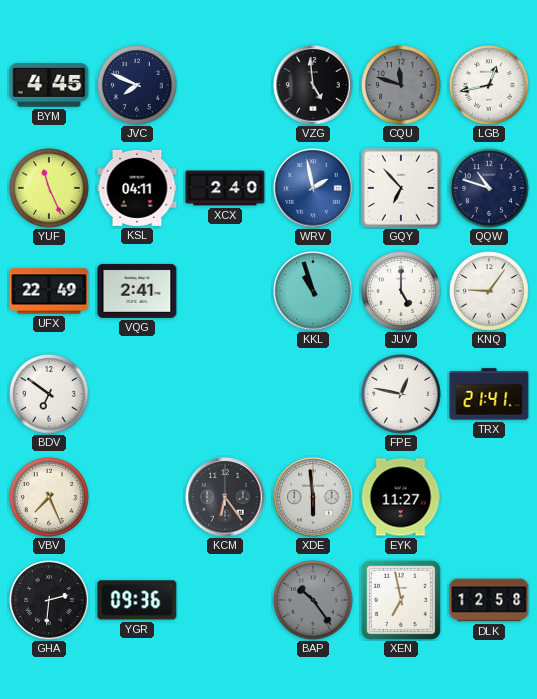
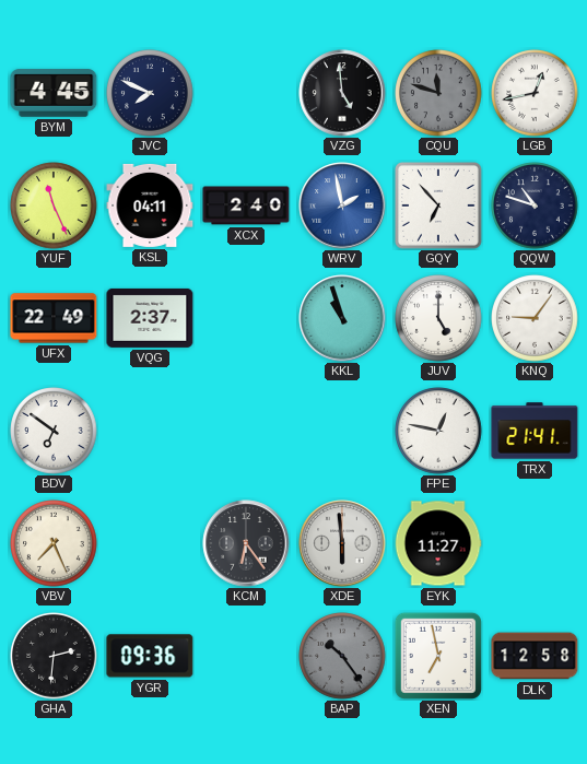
VQG: 2:41 -> 2:37
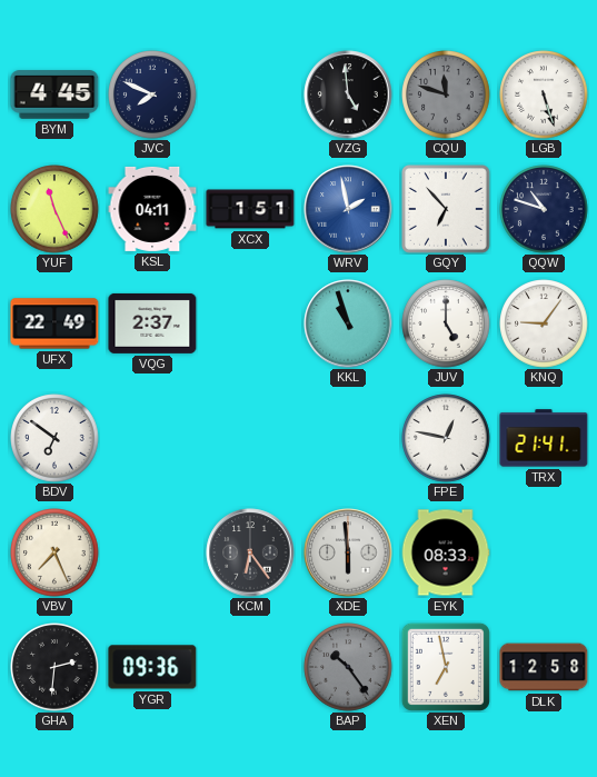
LGB: 12:43 -> 5:27
XCX: 2:40 -> 1:51
EYK: 11:27 -> 08:33
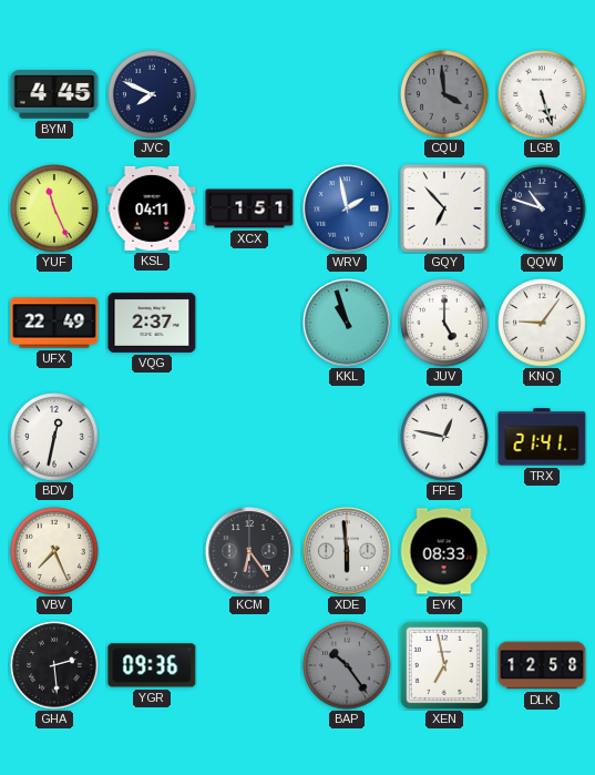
VZG: 4:59 -> none
CQU: 11:48 -> 3:59
BDV: 6:51 -> 12:32
GHA: 2:31 -> 2:29
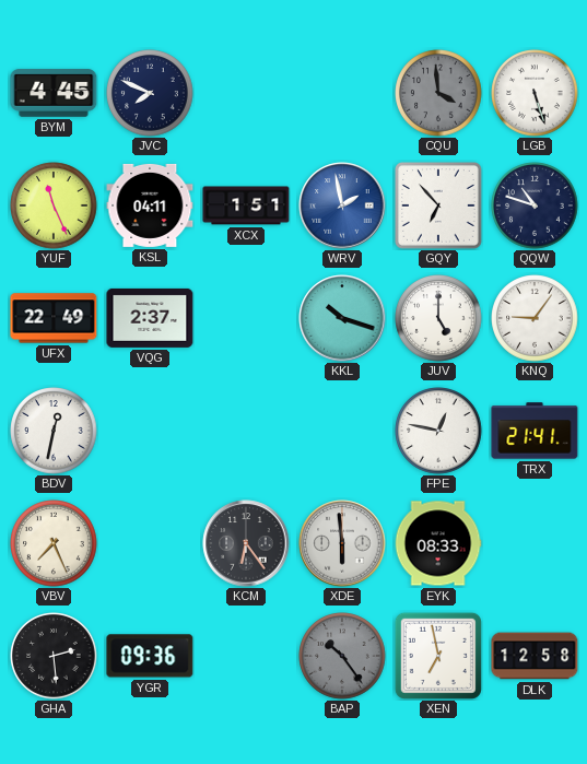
KKL: 10:57 -> 10:18
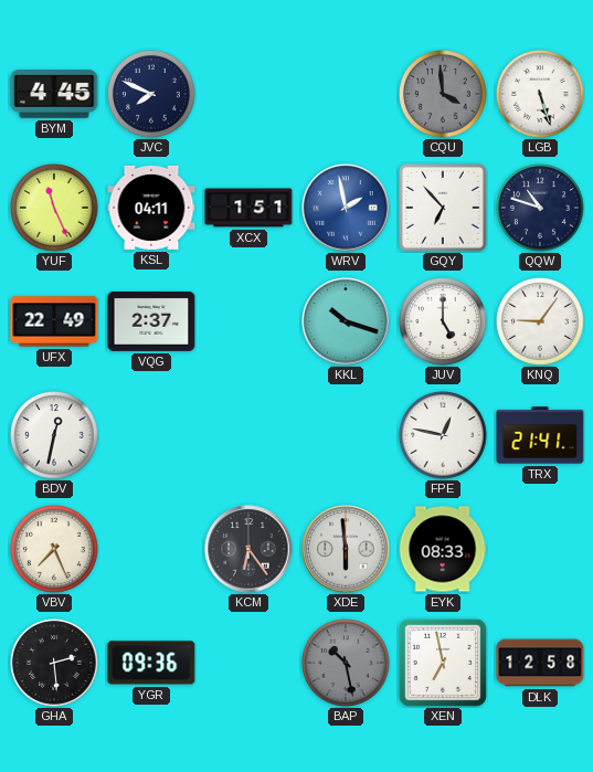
BAP: 10:24 -> 10:28
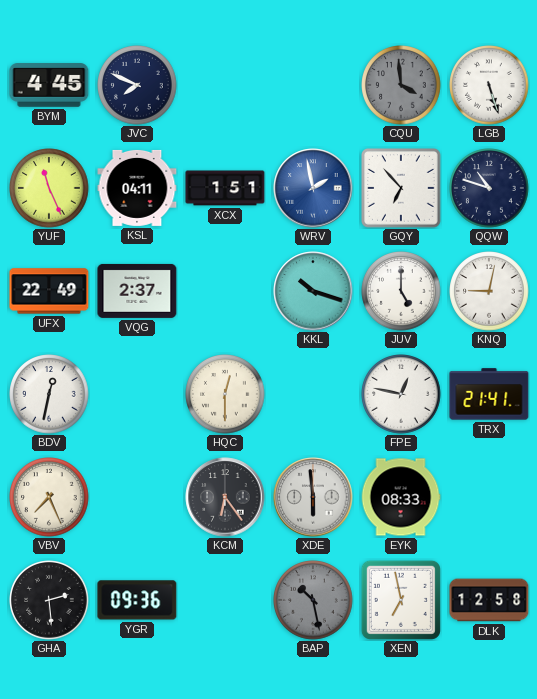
KNQ: 9:06 -> 9:02
HQC: none -> 12:30
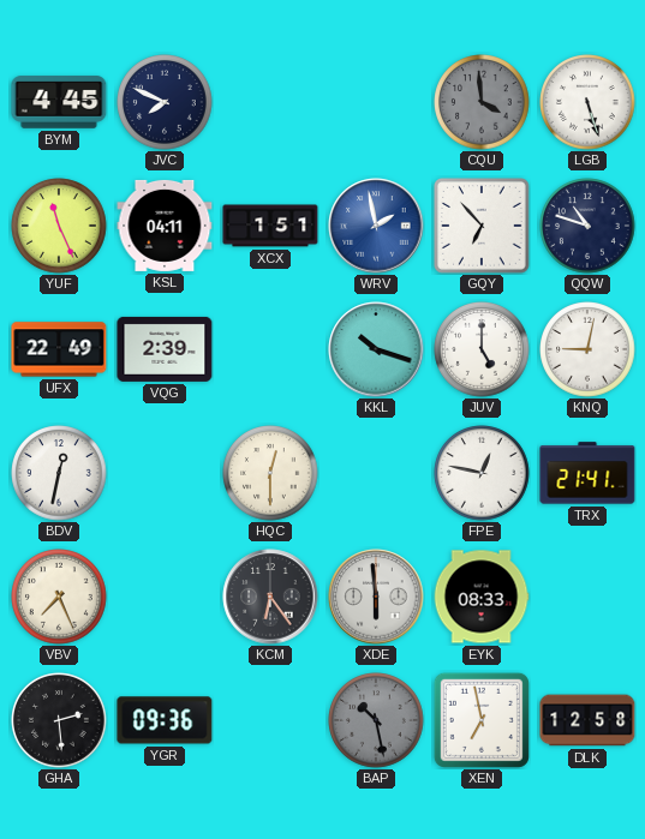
VQG: 2:37 -> 2:39
